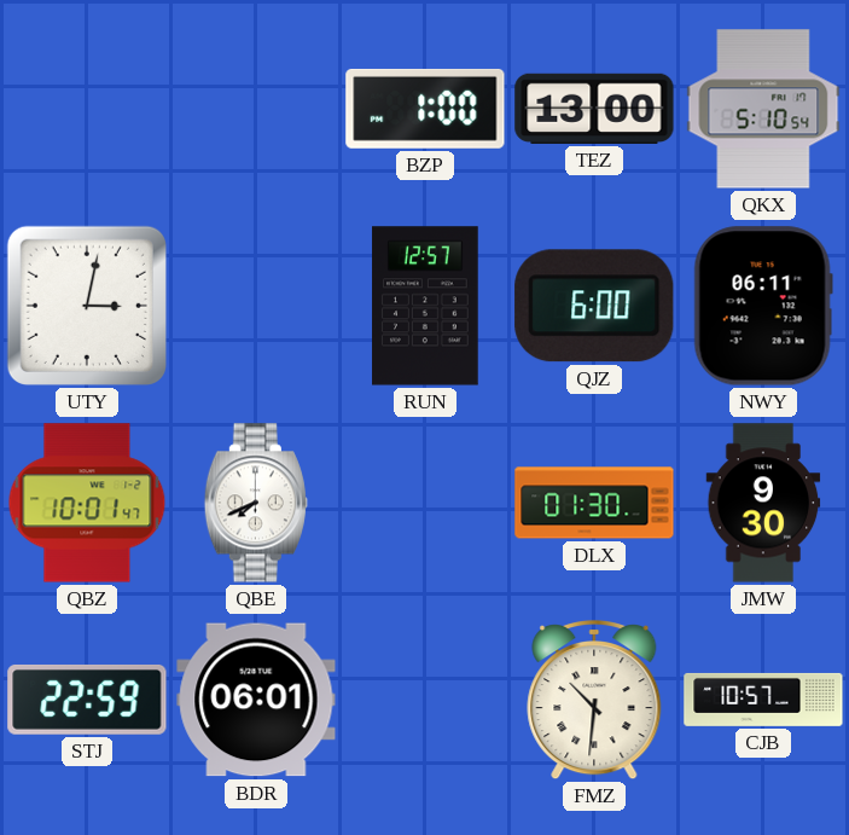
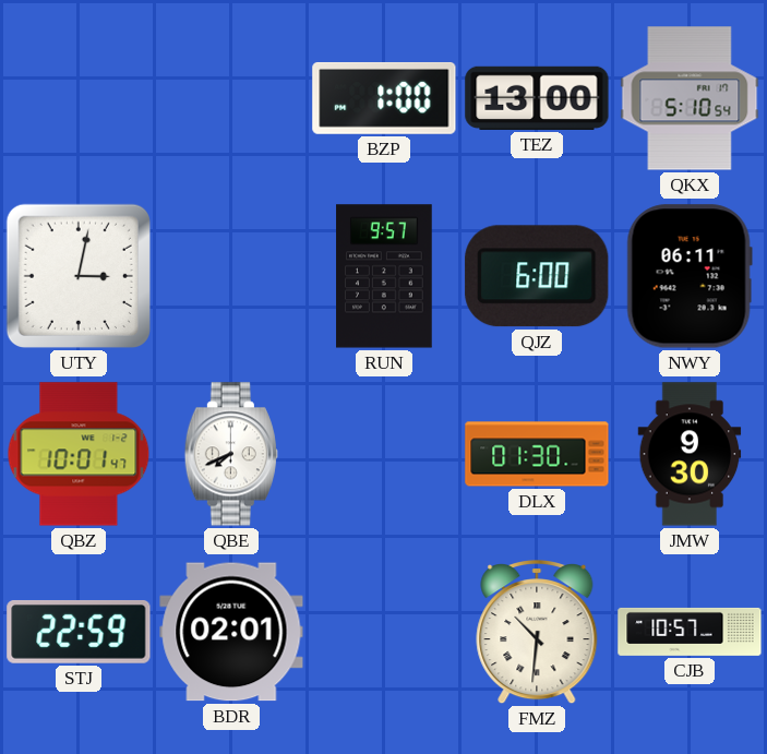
RUN: 12:57 -> 9:57
BDR: 06:01 -> 02:01
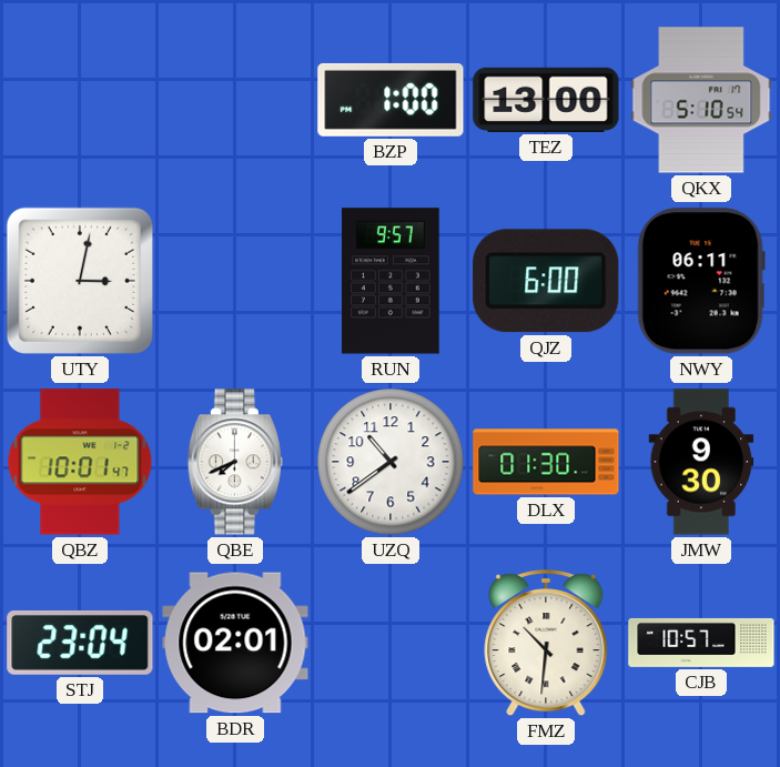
UZQ: none -> 10:39
STJ: 22:59 -> 23:04
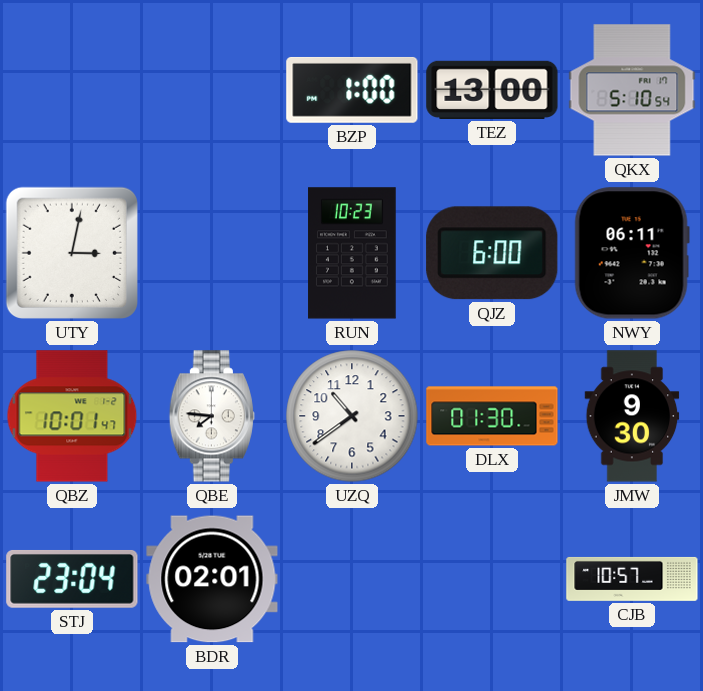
RUN: 9:57 -> 10:23
QBE: 7:41 -> 7:46
FMZ: 10:31 -> none
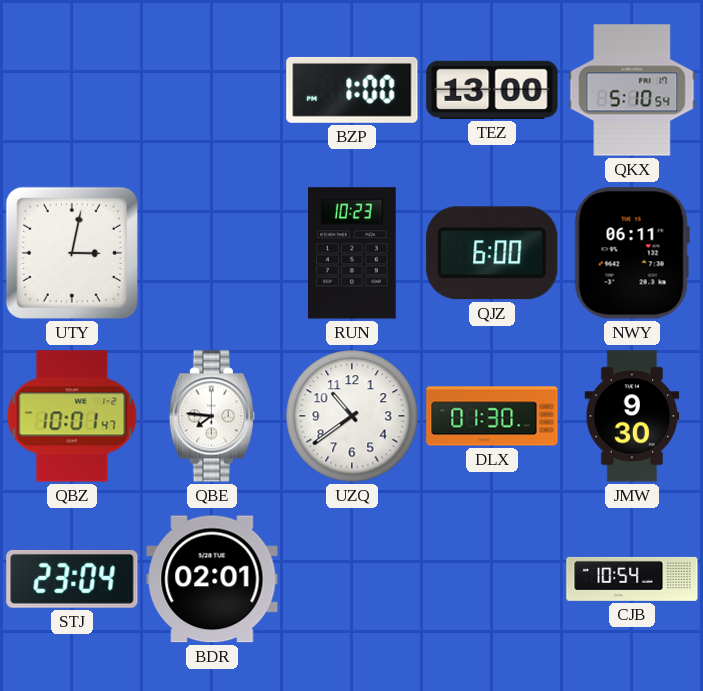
CJB: 10:57 -> 10:54
